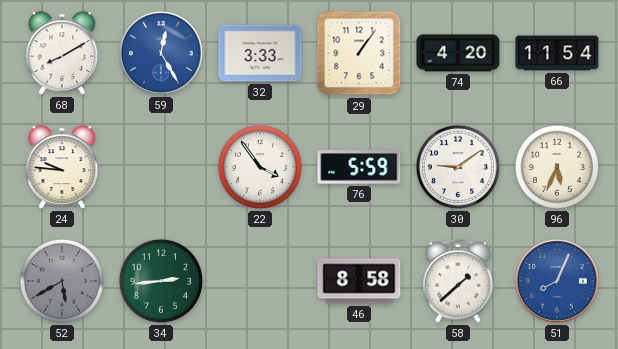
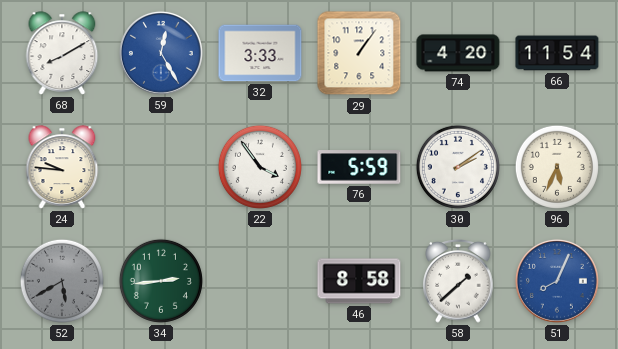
30: 9:09 -> 2:09
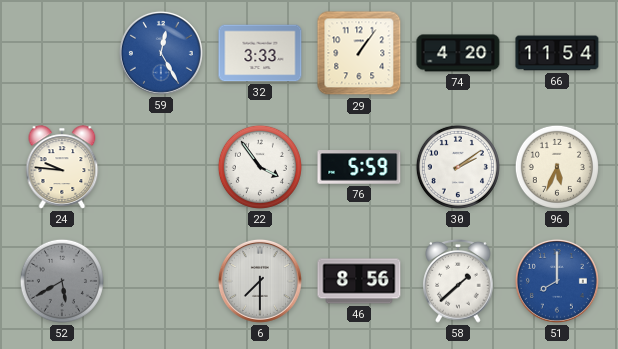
68: 8:10 -> none
34: 2:44 -> none
6: none -> 7:30
46: 8:58 -> 8:56
51: 8:04 -> 8:00
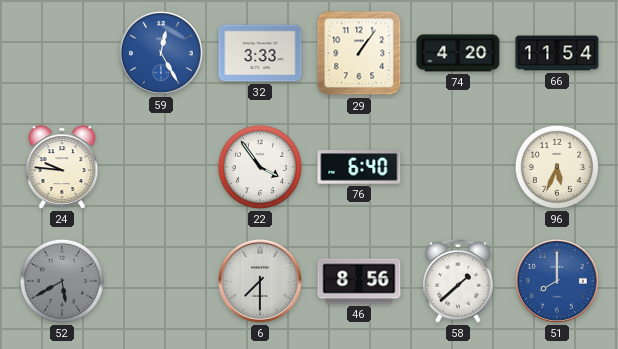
76: 5:59 -> 6:40
30: 2:09 -> none
